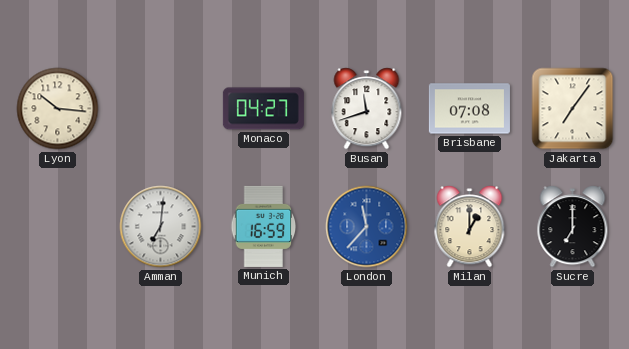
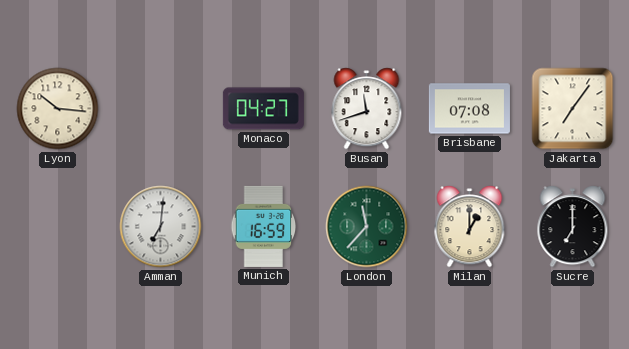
London dial: blue -> green
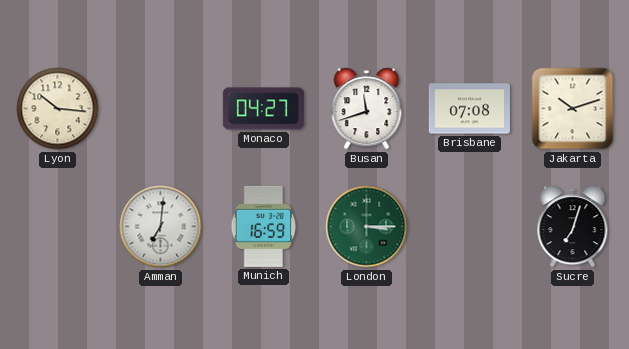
Jakarta: 7:06 -> 10:12
London: 11:37 -> 3:15
Milan: 1:00 -> none
Sucre: 7:00 -> 7:03
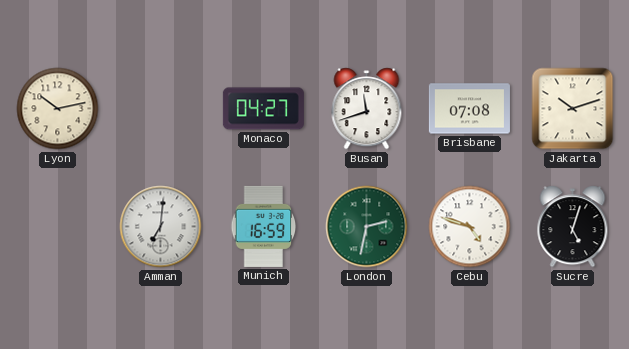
Lyon: 10:16 -> 10:13
London: 3:15 -> 2:32
Cebu: none -> 4:48
Sucre: 7:03 -> 5:03
